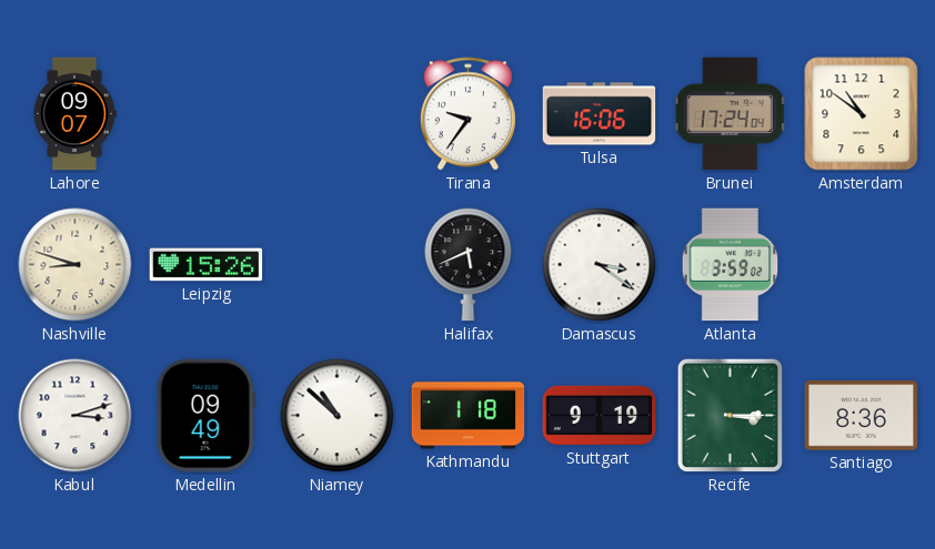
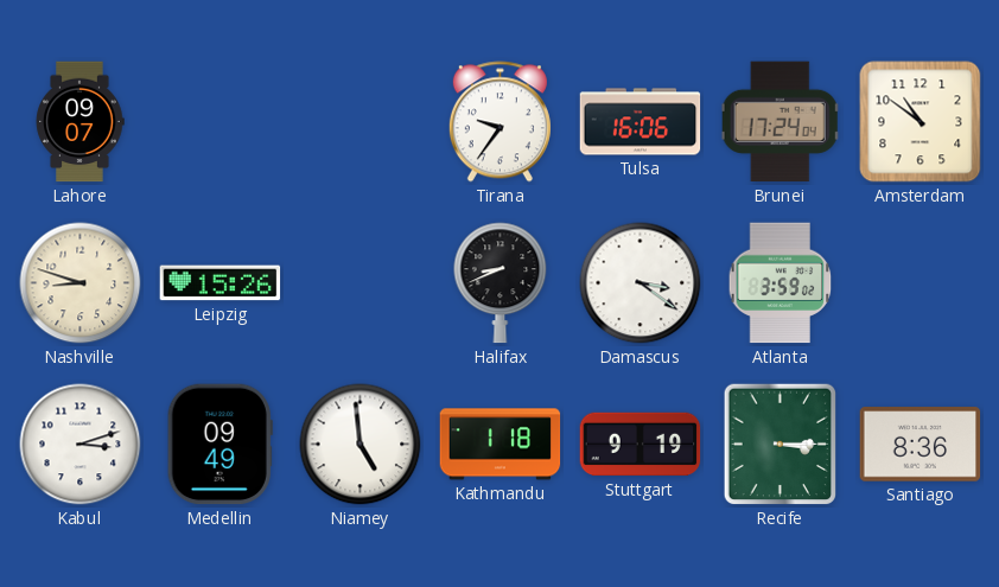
Halifax: 5:41 -> 8:41
Niamey: 10:52 -> 4:59
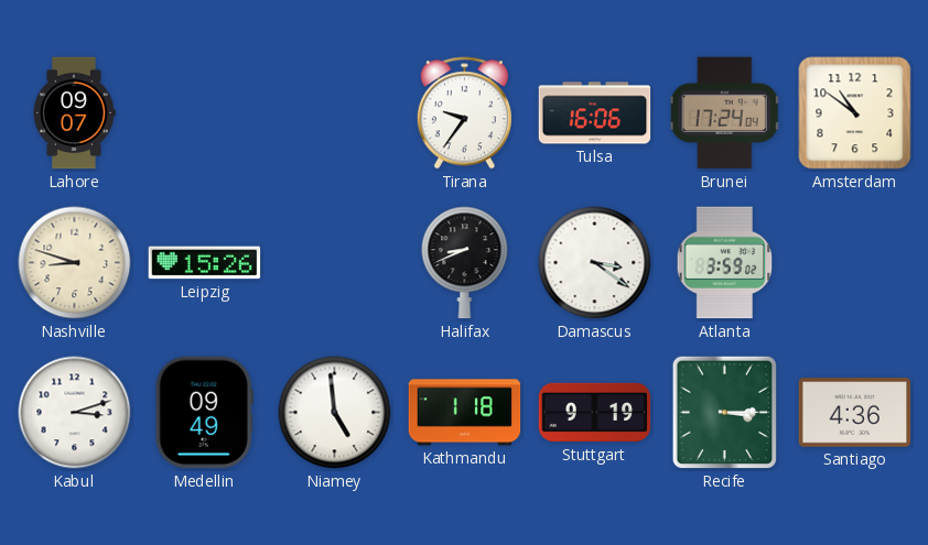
Santiago: 8:36 -> 4:36
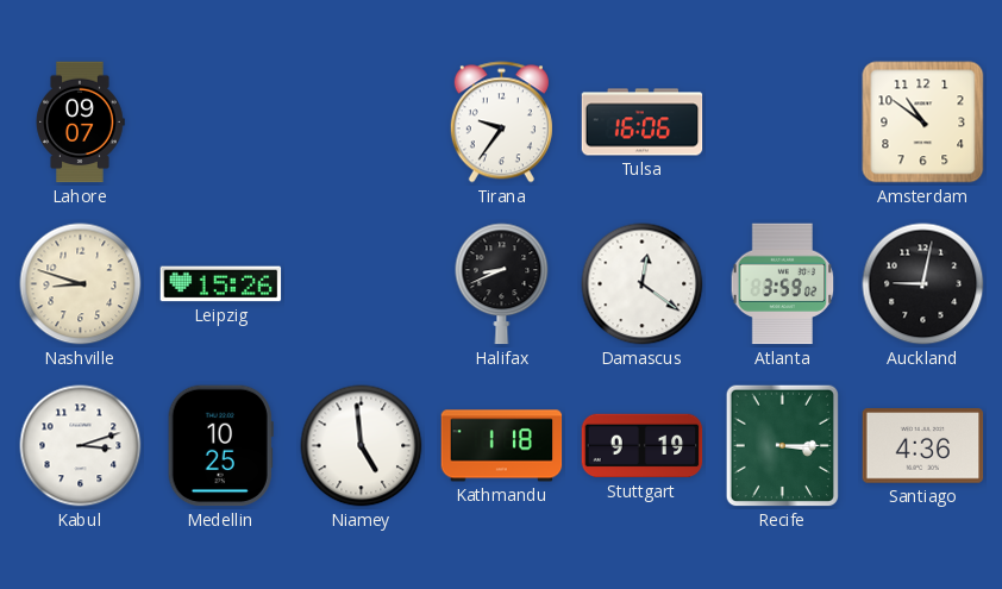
Brunei: 17:24 -> none
Damascus: 3:21 -> 12:21
Auckland: none -> 9:02
Medellin: 09:49 -> 10:25
